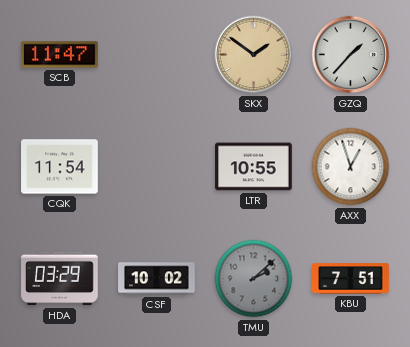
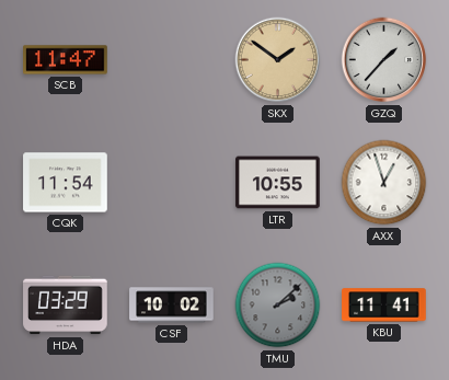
KBU: 7:51 -> 11:41
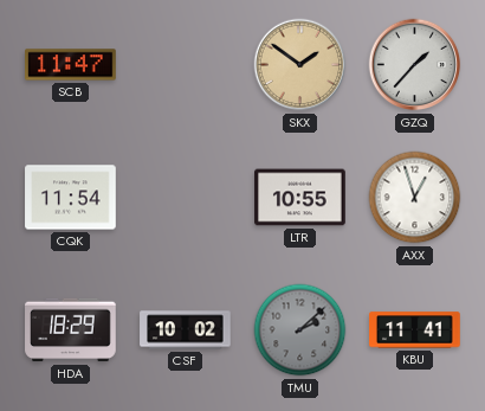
HDA: 03:29 -> 18:29
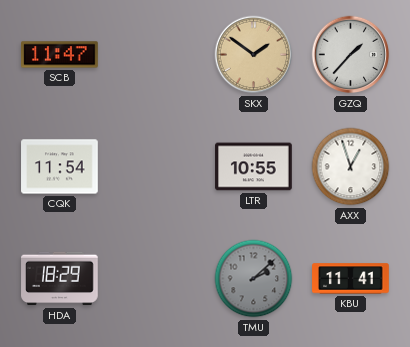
CSF: 10:02 -> none
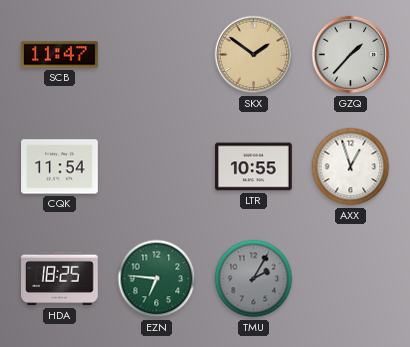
HDA: 18:29 -> 18:25
EZN: none -> 6:46
TMU: 2:08 -> 2:05
KBU: 11:41 -> none
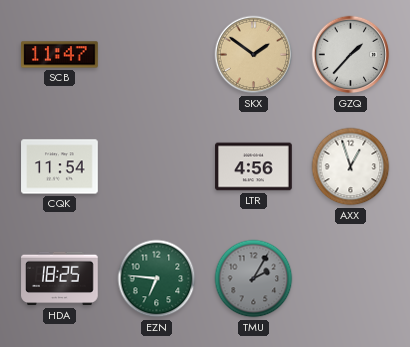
LTR: 10:55 -> 4:56
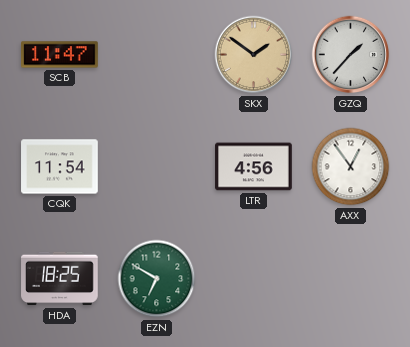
AXX: 12:57 -> 12:54
EZN: 6:46 -> 6:50
TMU: 2:05 -> none
